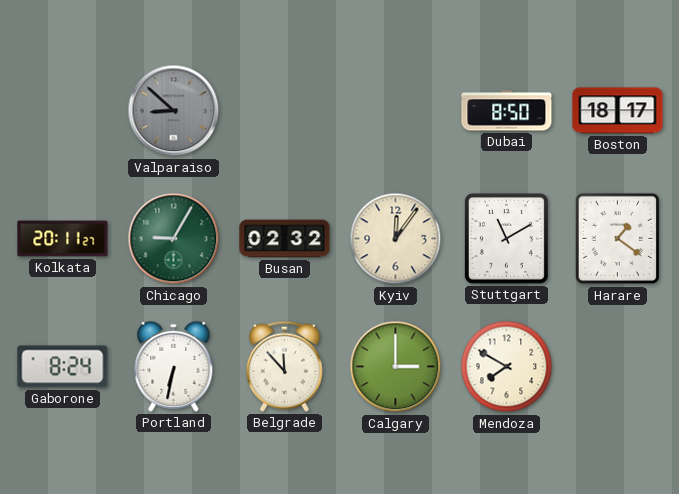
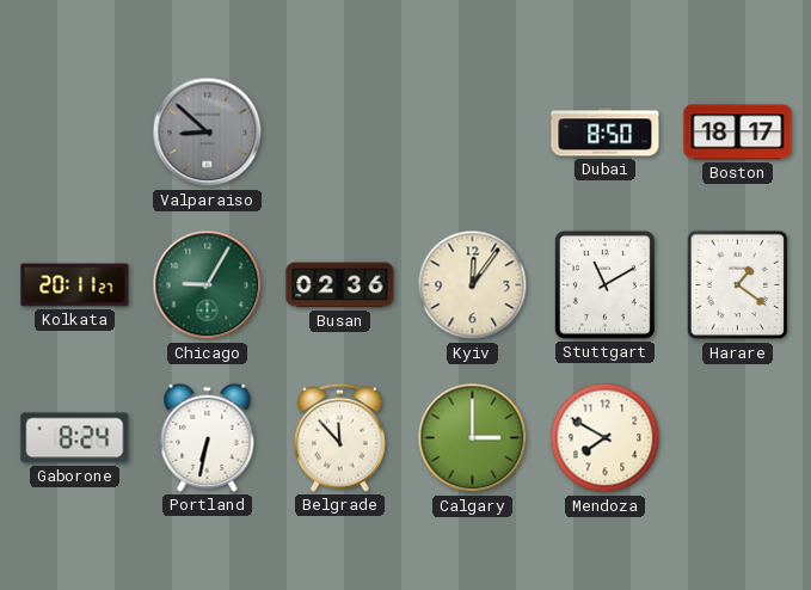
Busan: 02:32 -> 02:36
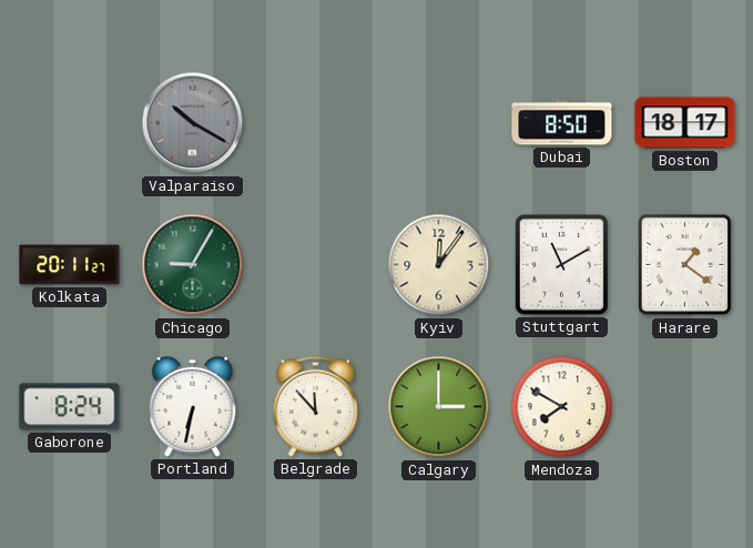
Valparaiso: 8:52 -> 10:20
Busan: 02:36 -> none
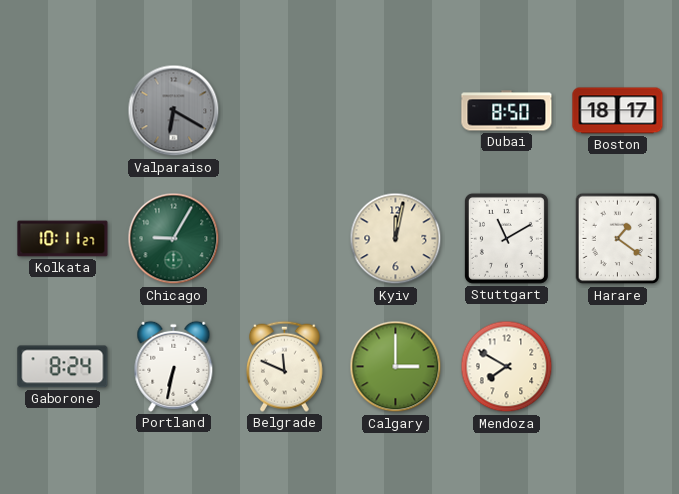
Valparaiso: 10:20 -> 6:20
Kolkata: 20:11 -> 10:11
Kyiv: 12:06 -> 12:02
Belgrade: 11:53 -> 11:49
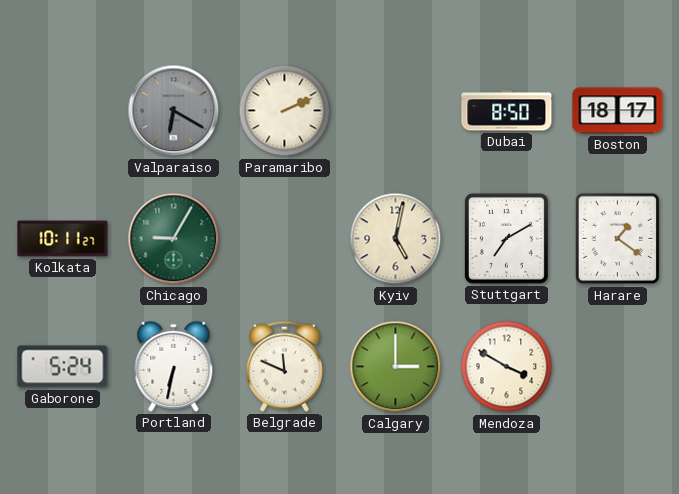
Paramaribo: none -> 2:11
Kyiv: 12:02 -> 5:02
Stuttgart: 11:10 -> 7:10
Gaborone: 8:24 -> 5:24
Mendoza: 7:50 -> 3:50
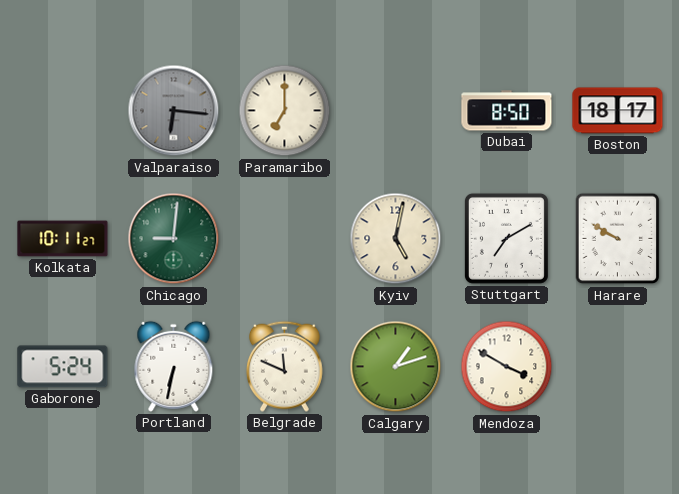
Valparaiso: 6:20 -> 6:16
Paramaribo: 2:11 -> 7:00
Chicago: 9:05 -> 9:01
Harare: 1:21 -> 9:50
Calgary: 3:00 -> 1:12
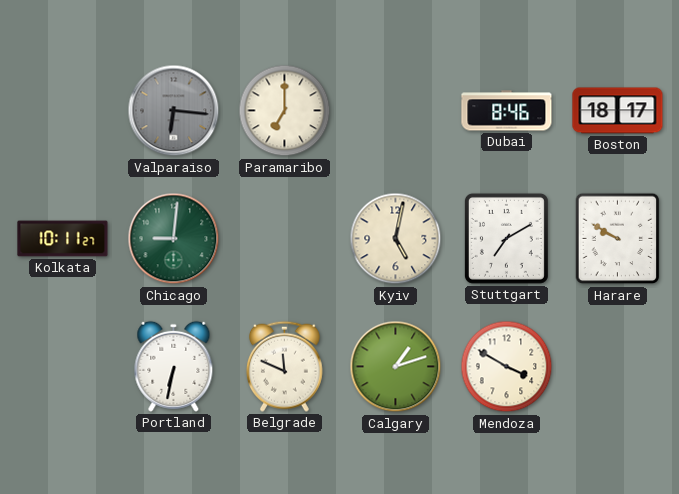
Dubai: 8:50 -> 8:46
Gaborone: 5:24 -> none
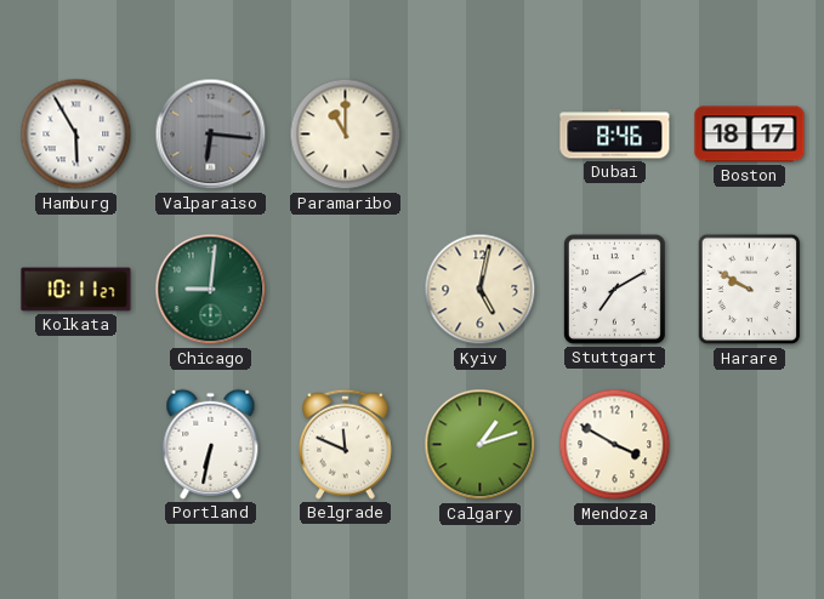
Hamburg: none -> 5:55
Paramaribo: 7:00 -> 11:00
